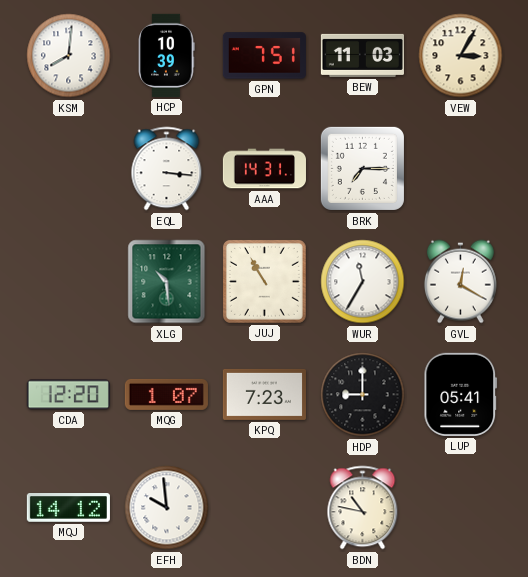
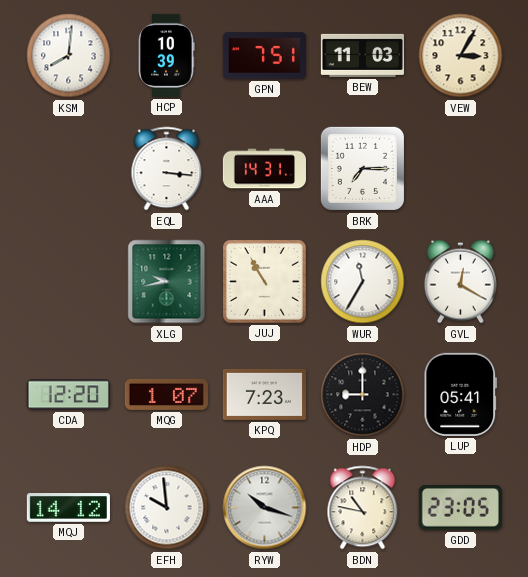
XLG: 10:29 -> 9:43
RYW: none -> 10:18
GDD: none -> 23:05
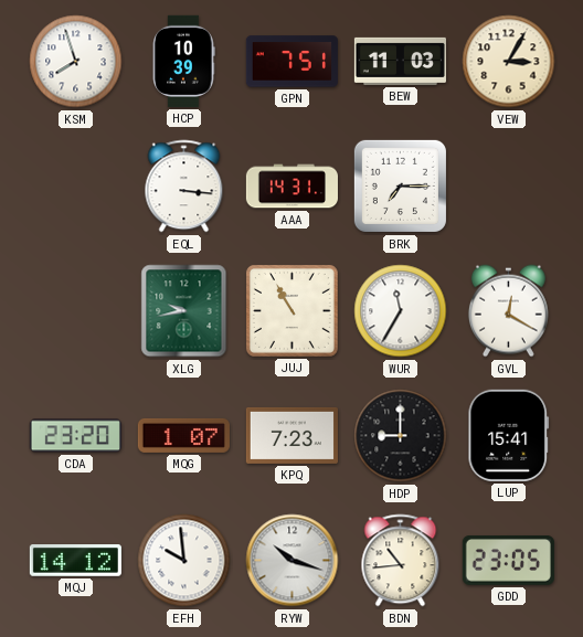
KSM: 8:01 -> 7:57
CDA: 12:20 -> 23:20
LUP: 05:41 -> 15:41
BDN: 10:47 -> 10:44
